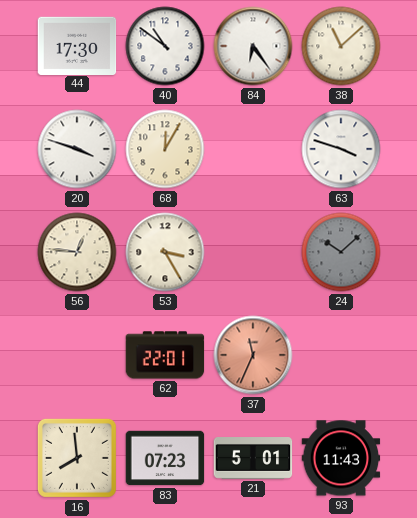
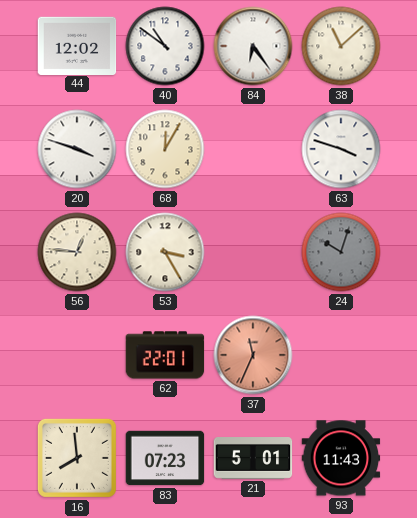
44: 17:30 -> 12:02
24: 10:08 -> 10:03
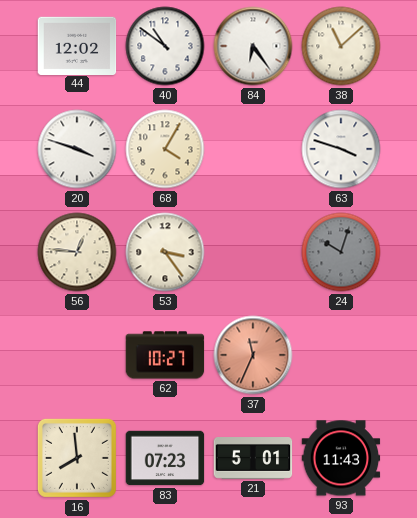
68: 12:05 -> 4:05
53: 3:25 -> 3:24
62: 22:01 -> 10:27
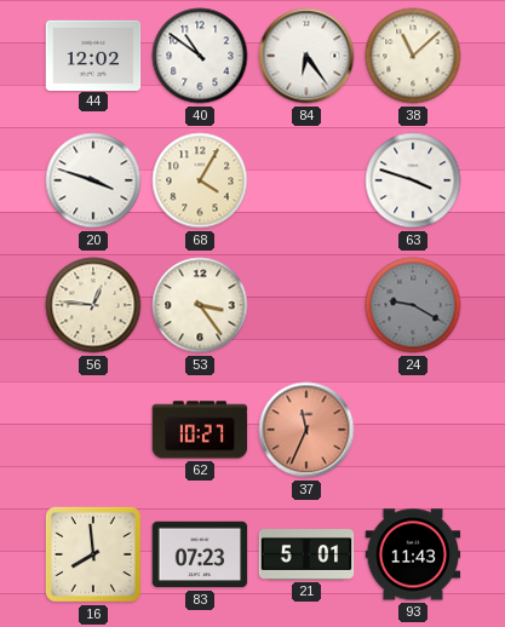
24: 10:03 -> 9:20
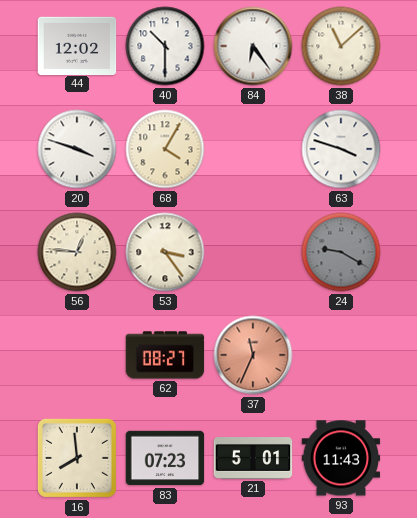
40: 10:51 -> 10:30
62: 10:27 -> 08:27
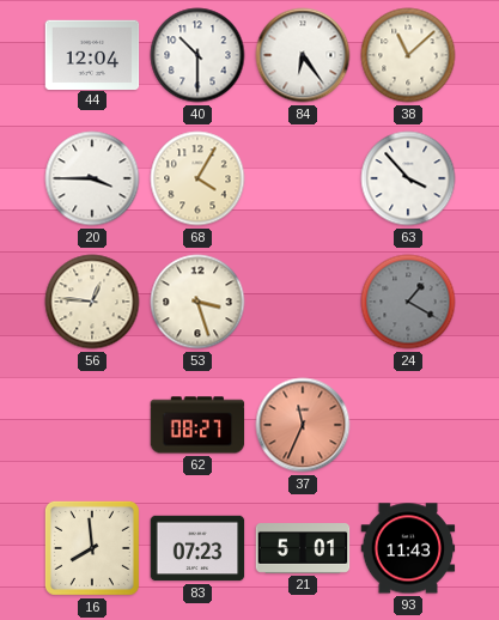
44: 12:02 -> 12:04
20: 3:48 -> 3:45
63: 3:48 -> 3:53
53: 3:24 -> 3:27
24: 9:20 -> 1:20
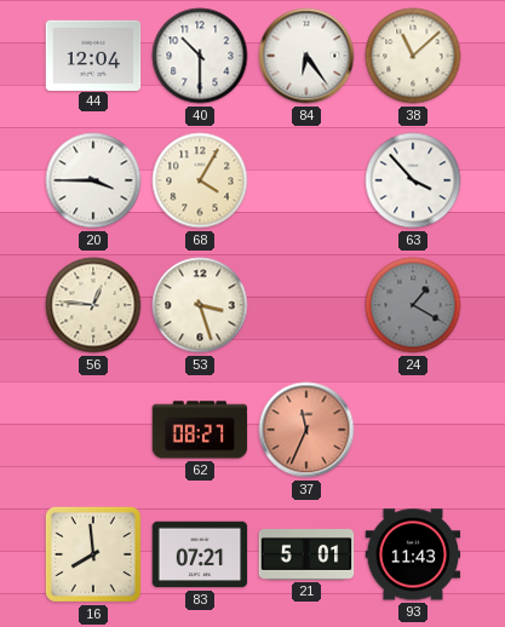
83: 07:23 -> 07:21
